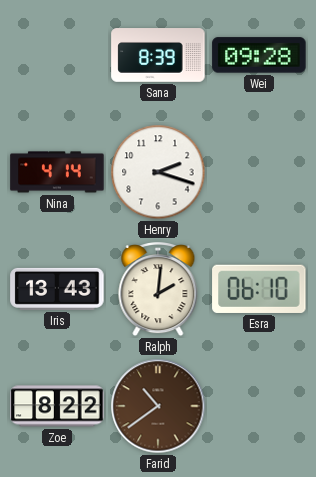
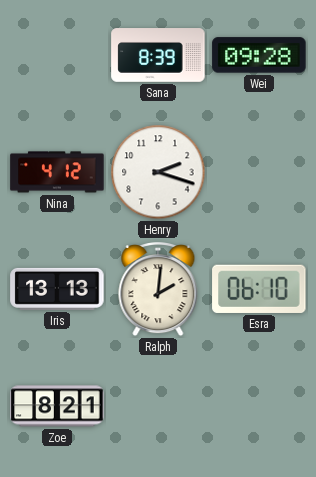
Nina: 4:14 -> 4:12
Iris: 13:43 -> 13:13
Zoe: 8:22 -> 8:21
Farid: 10:39 -> none
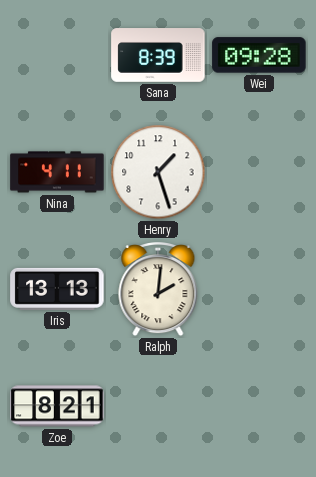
Nina: 4:12 -> 4:11
Henry: 2:18 -> 1:27
Esra: 06:10 -> none
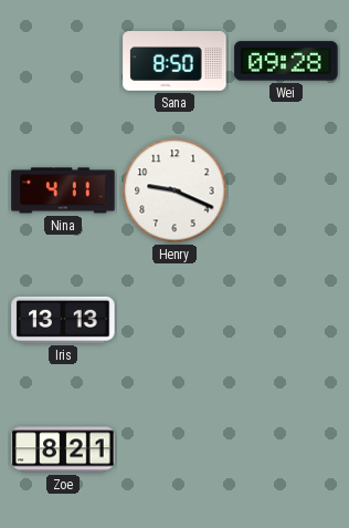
Sana: 8:39 -> 8:50
Henry: 1:27 -> 9:19
Ralph: 2:01 -> none
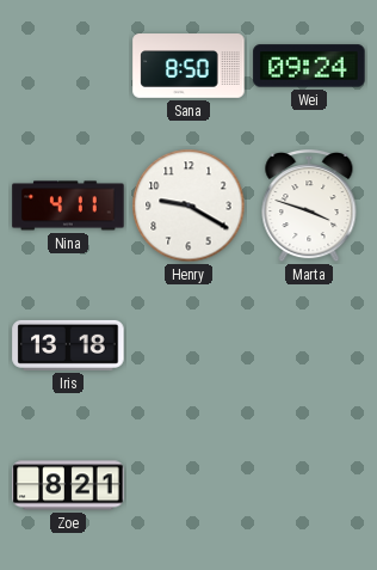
Wei: 09:28 -> 09:24
Henry: 9:19 -> 9:20
Marta: none -> 3:48
Iris: 13:13 -> 13:18
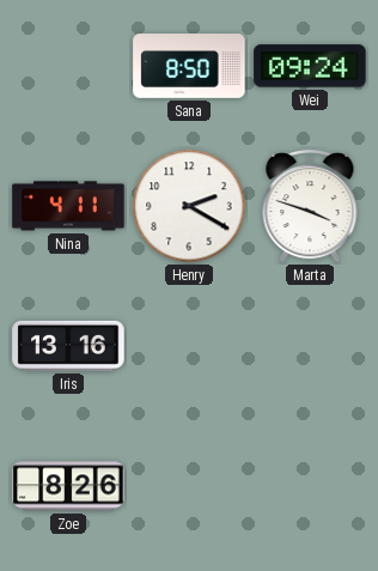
Henry: 9:20 -> 2:20
Iris: 13:18 -> 13:16
Zoe: 8:21 -> 8:26
